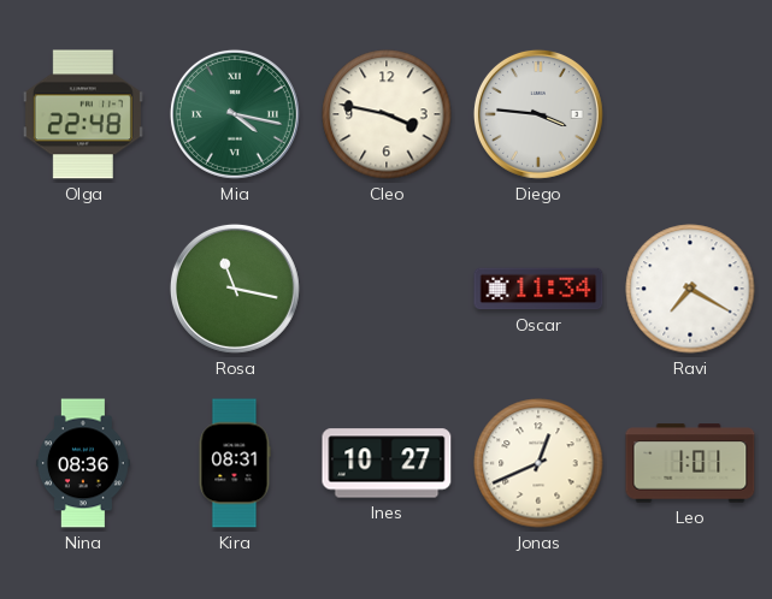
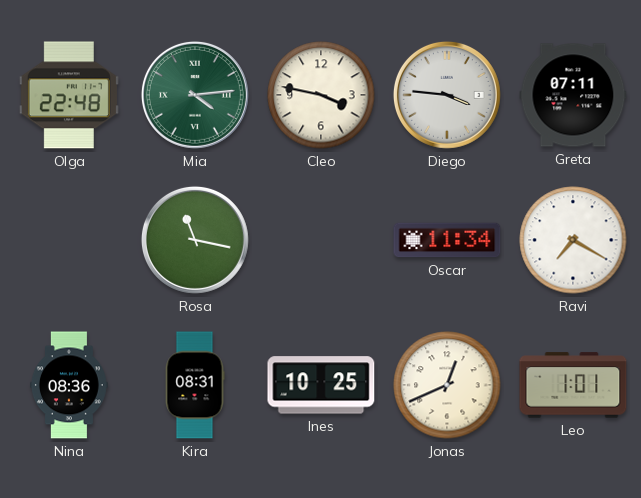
Mia: 4:17 -> 4:14
Greta: none -> 07:11
Ines: 10:27 -> 10:25
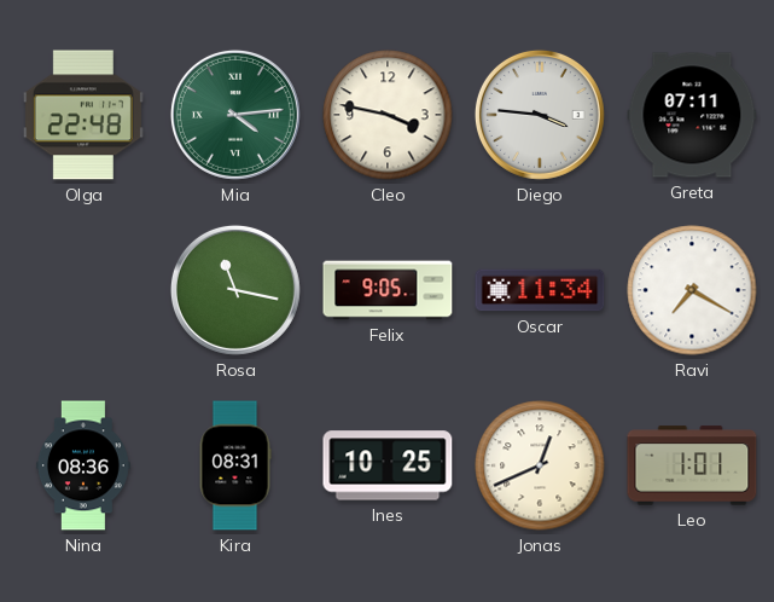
Felix: none -> 9:05
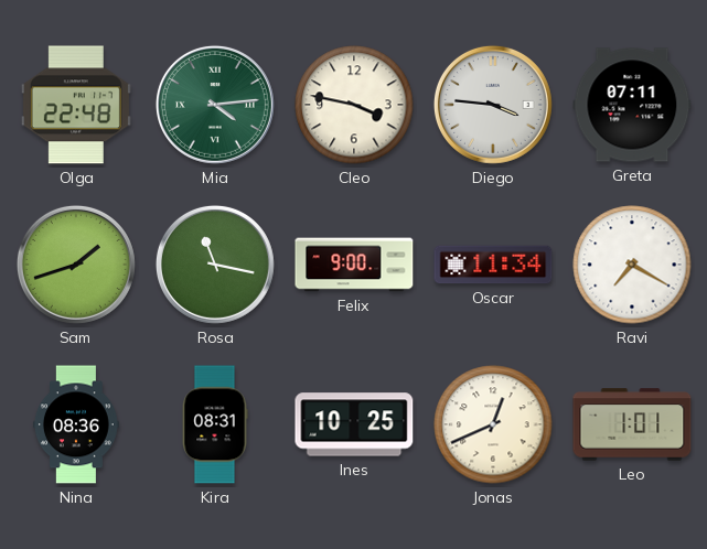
Sam: none -> 1:42
Felix: 9:05 -> 9:00
